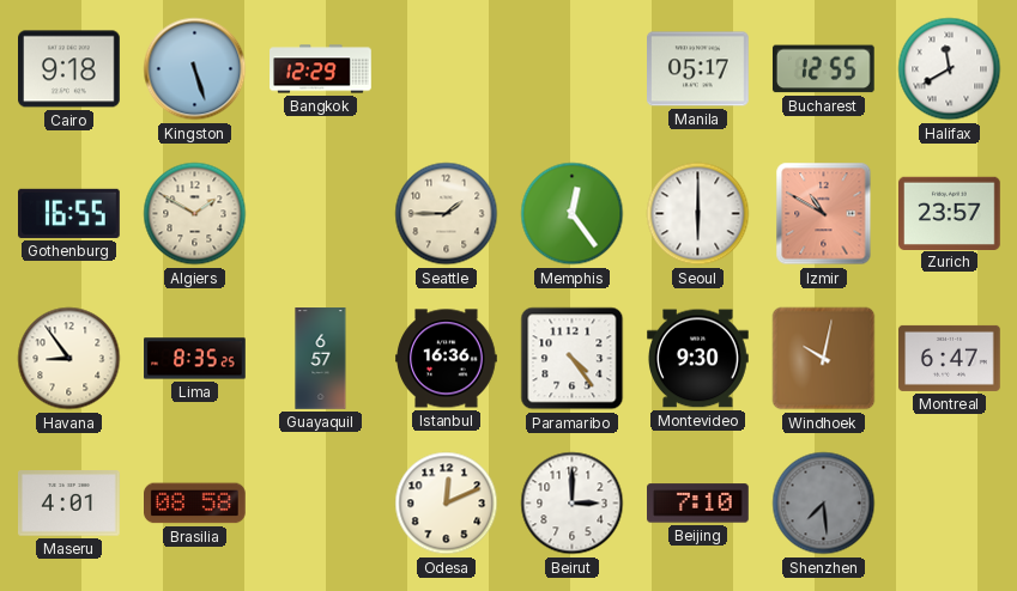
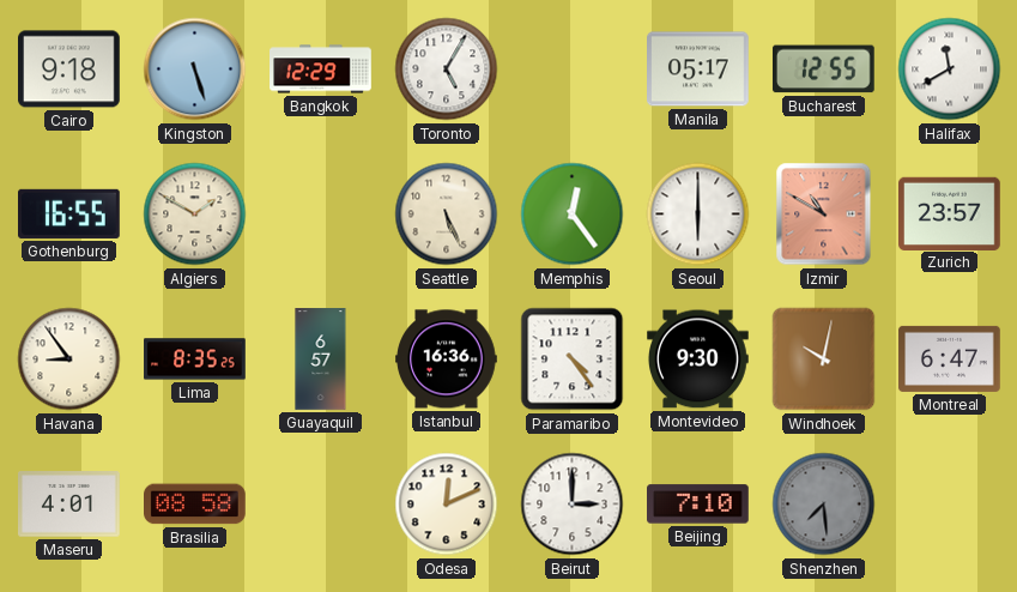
Toronto: none -> 5:05
Seattle: 1:45 -> 5:26
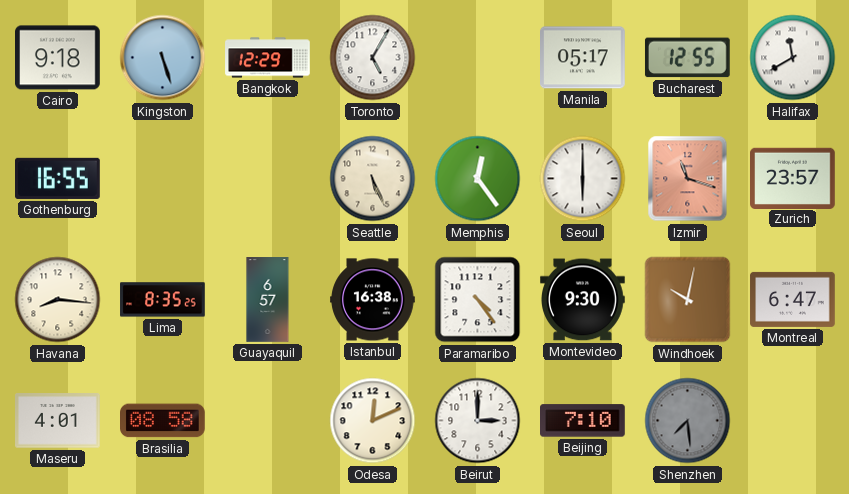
Algiers: 1:50 -> none
Izmir: 10:50 -> 11:18
Havana: 8:54 -> 8:16
Istanbul: 16:36 -> 16:38
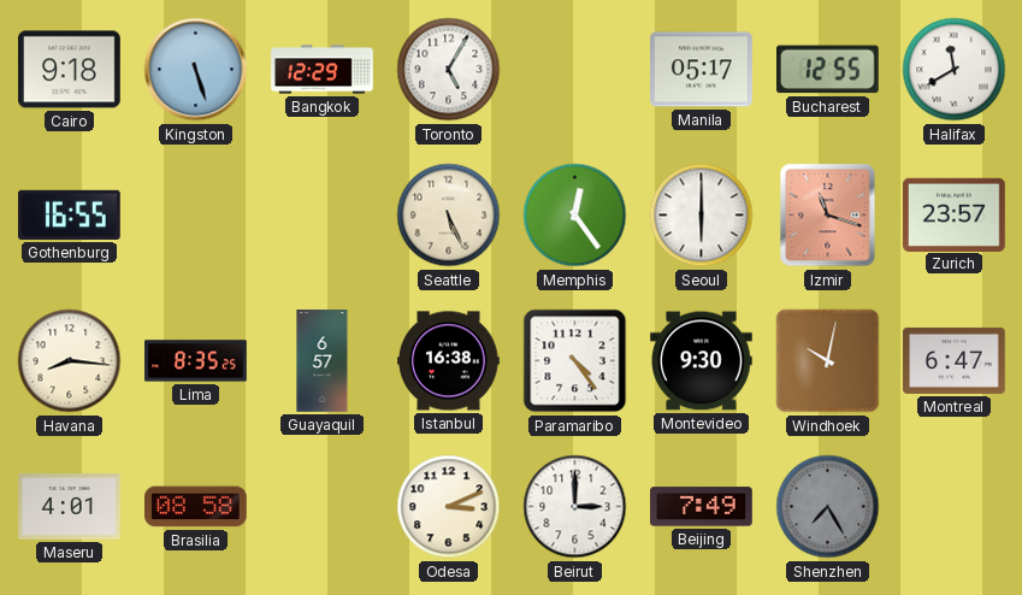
Odesa: 12:11 -> 3:11
Beijing: 7:10 -> 7:49
Shenzhen: 7:29 -> 7:25
